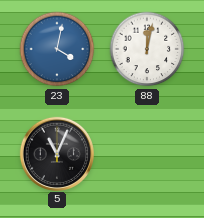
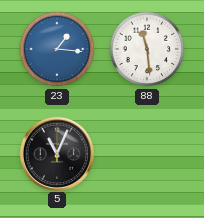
23: 4:02 -> 1:16
88: 12:02 -> 11:29
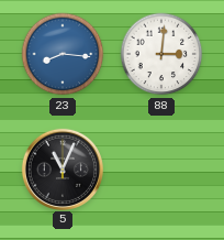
23: 1:16 -> 8:16
88: 11:29 -> 3:01
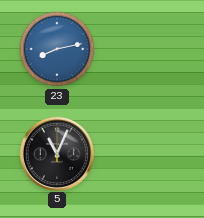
23: 8:16 -> 8:13
88: 3:01 -> none
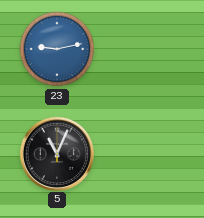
23: 8:13 -> 9:13
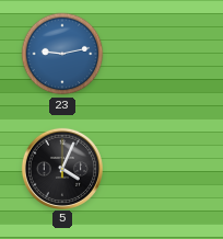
5: 11:04 -> 4:04
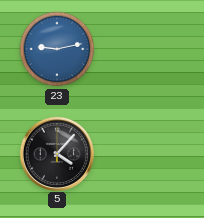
5: 4:04 -> 4:07
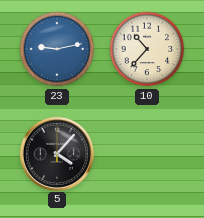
10: none -> 10:37
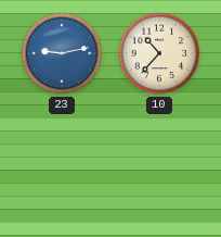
5: 4:07 -> none
